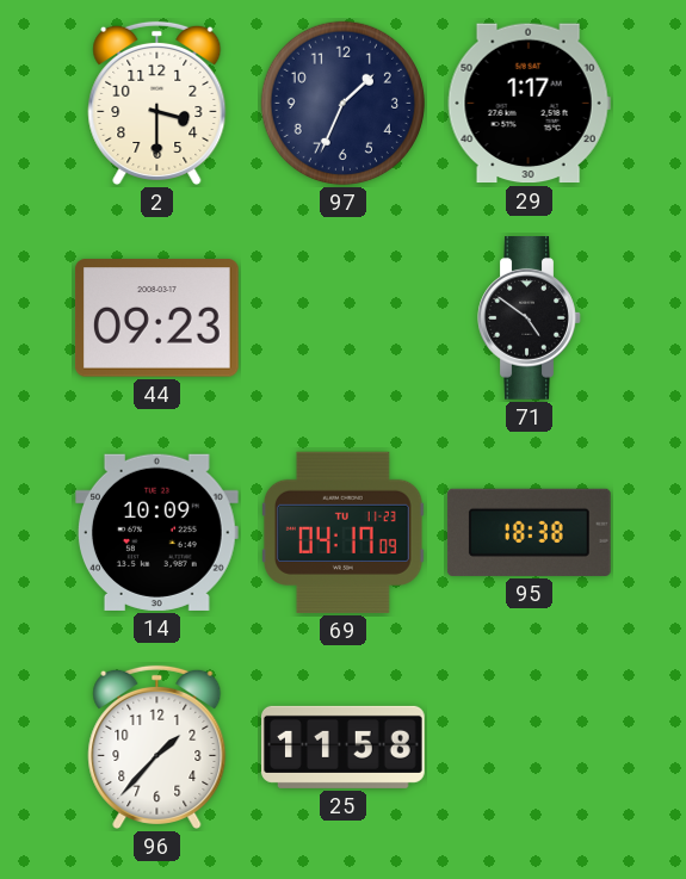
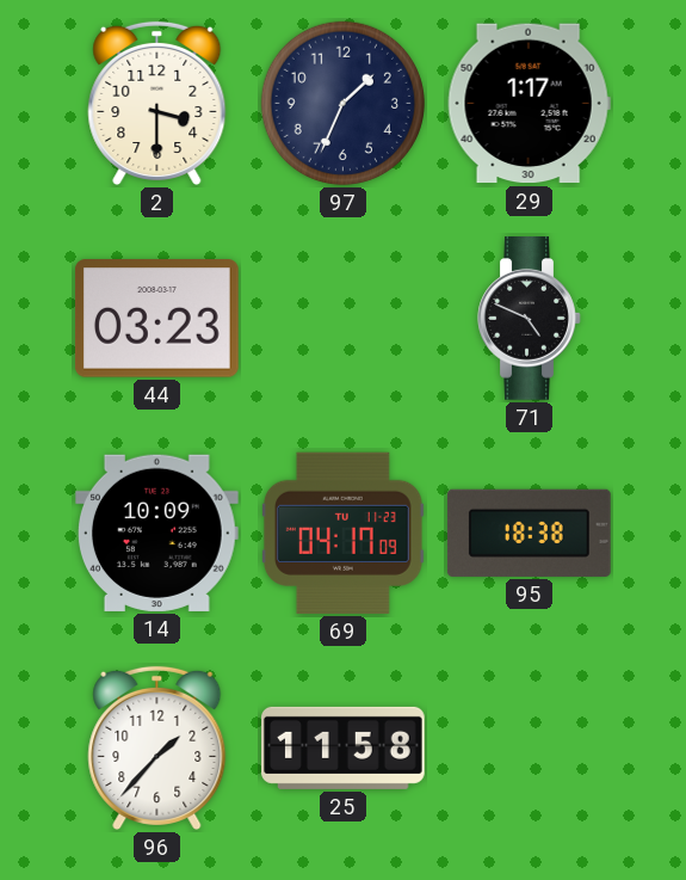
44: 09:23 -> 03:23
71: 4:51 -> 4:49
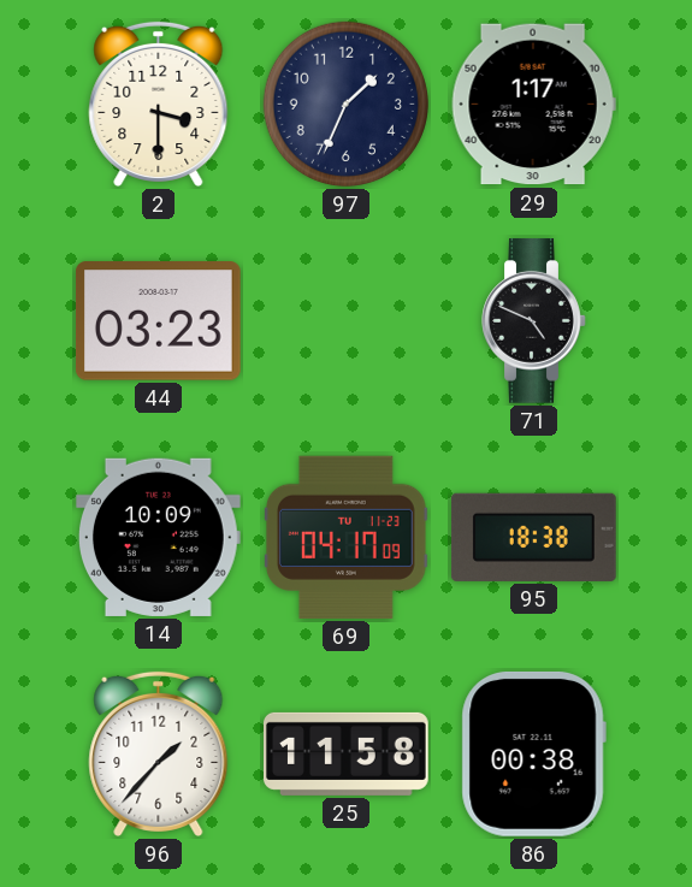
86: none -> 00:38
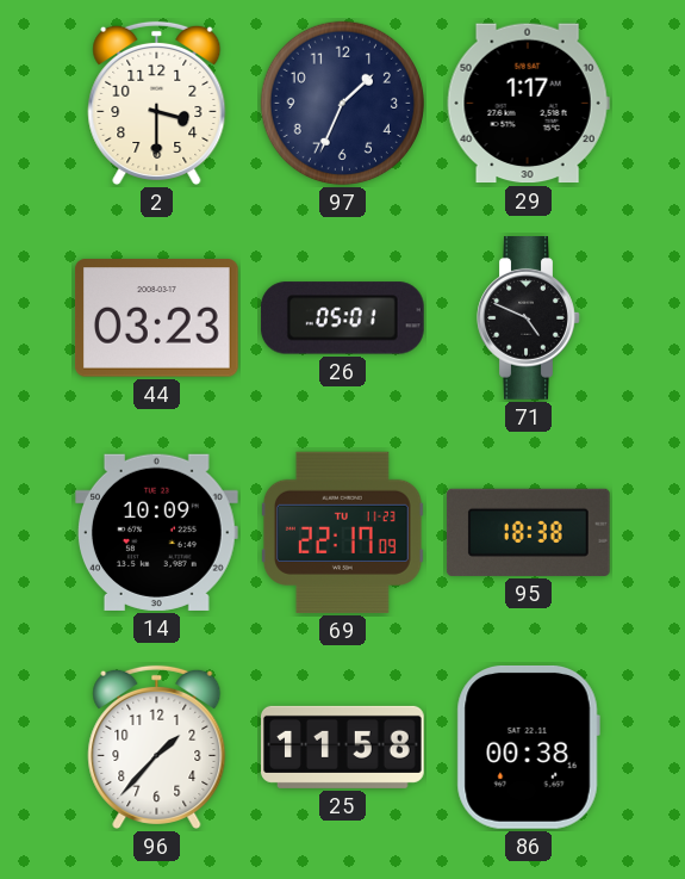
26: none -> 05:01
69: 04:17 -> 22:17
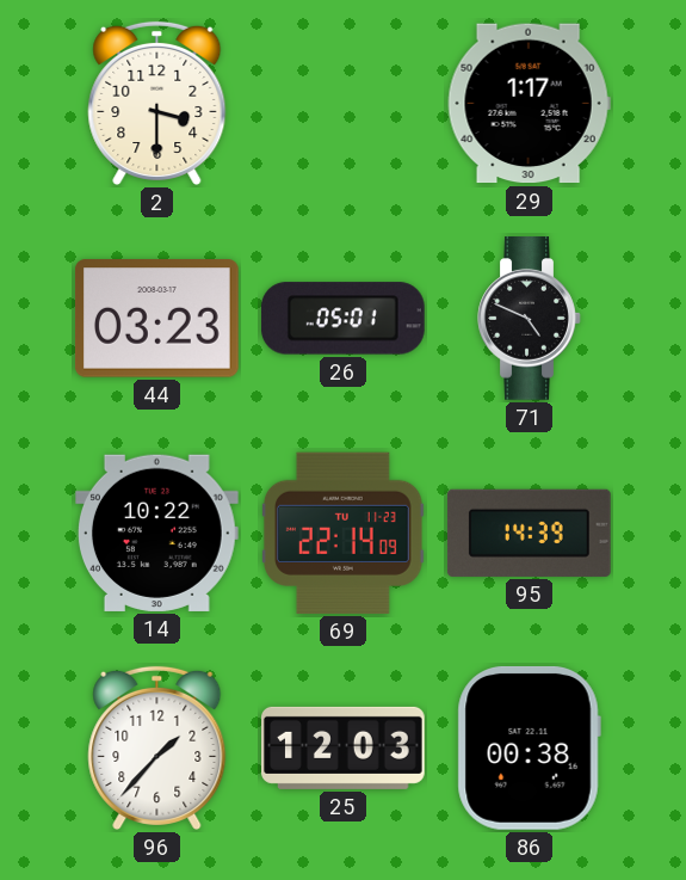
97: 1:34 -> none
14: 10:09 -> 10:22
69: 22:17 -> 22:14
95: 18:38 -> 14:39
25: 11:58 -> 12:03
